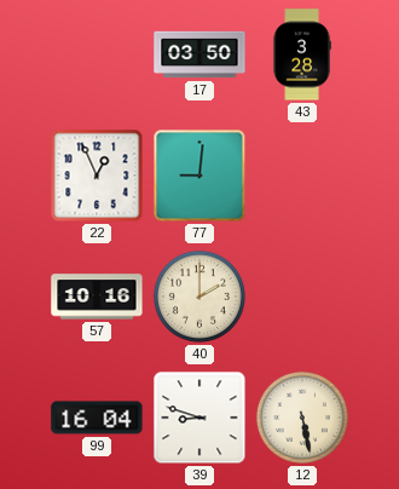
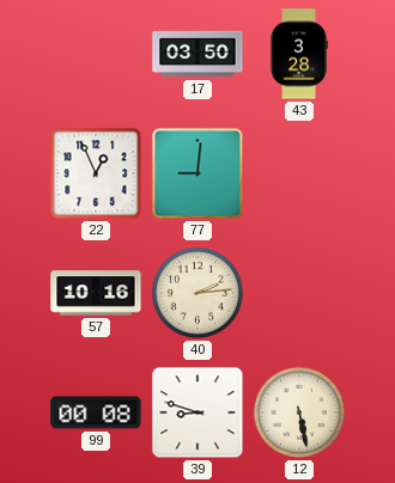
40: 2:00 -> 2:14
99: 16:04 -> 00:08
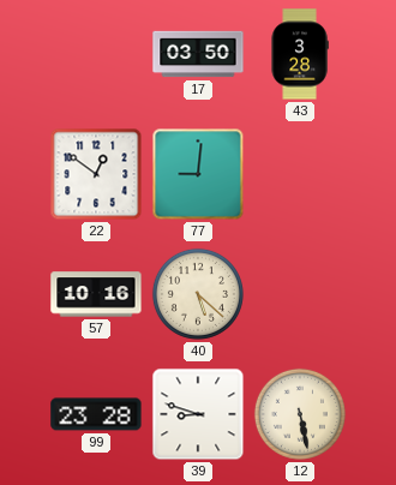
22: 12:56 -> 12:51
40: 2:14 -> 5:22
99: 00:08 -> 23:28
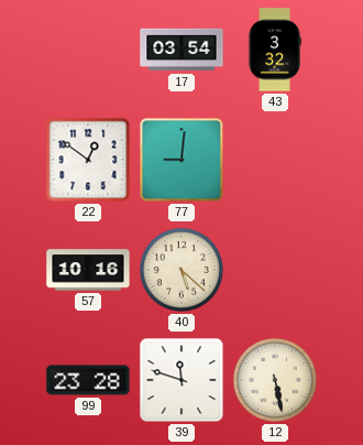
17: 03:50 -> 03:54
43: 3:28 -> 3:32
39: 8:48 -> 11:48
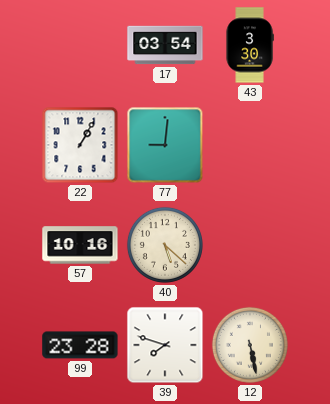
43: 3:32 -> 3:30
22: 12:51 -> 1:05
39: 11:48 -> 7:48
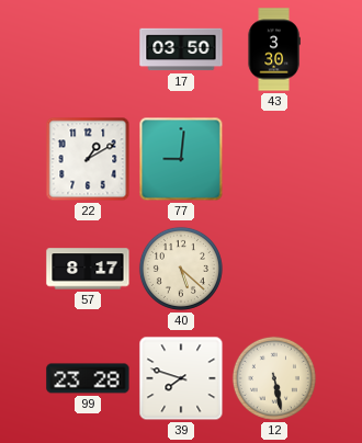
17: 03:54 -> 03:50
22: 1:05 -> 1:10
57: 10:16 -> 8:17
